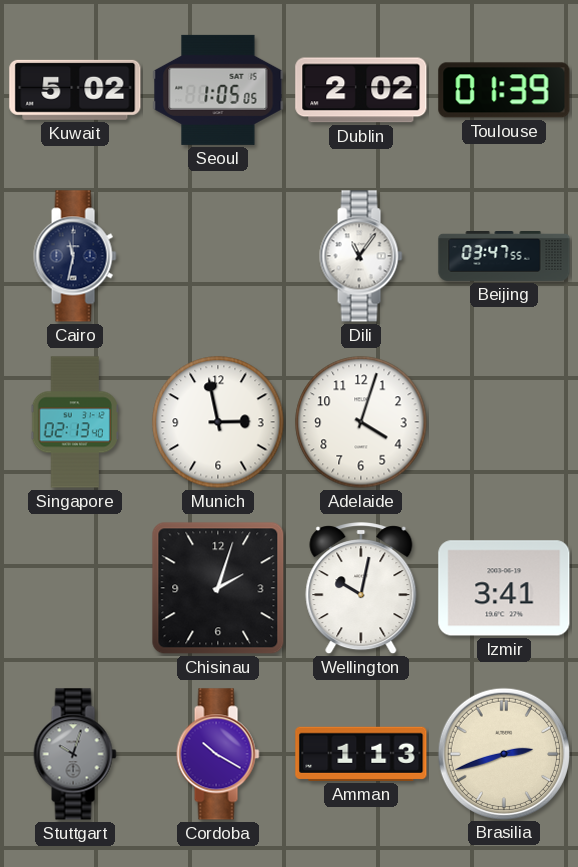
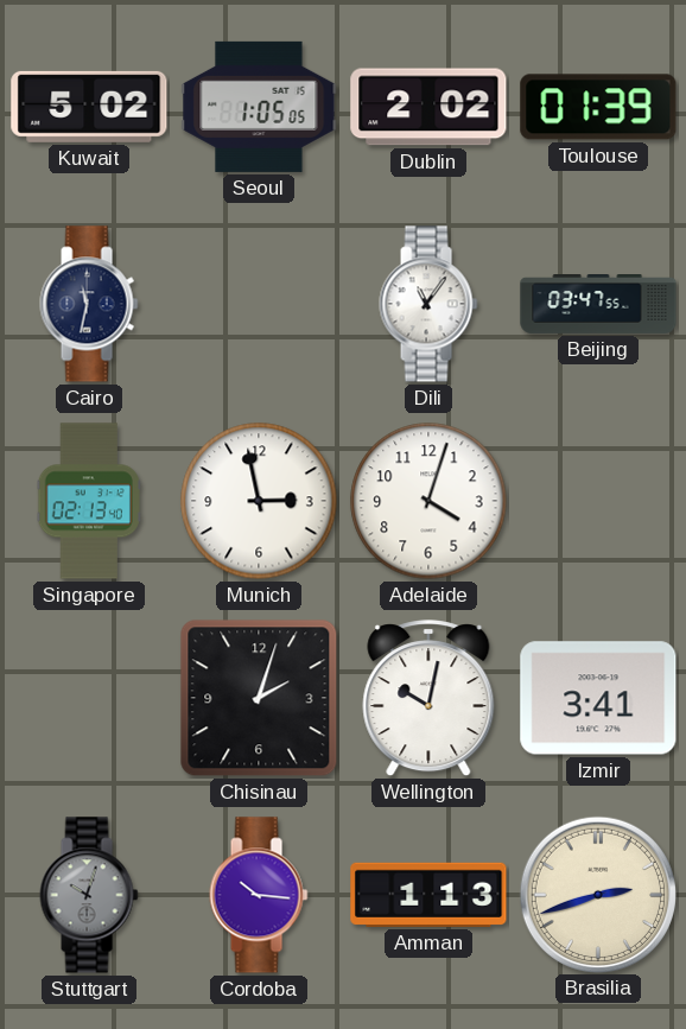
Cordoba: 10:20 -> 10:16
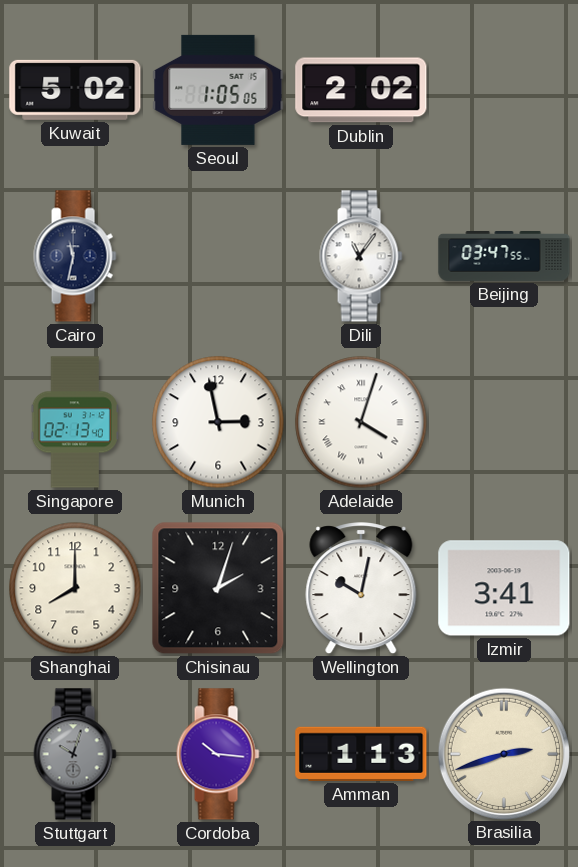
Toulouse: 01:39 -> none
Adelaide numerals: Arabic -> Roman
Shanghai: none -> 8:00
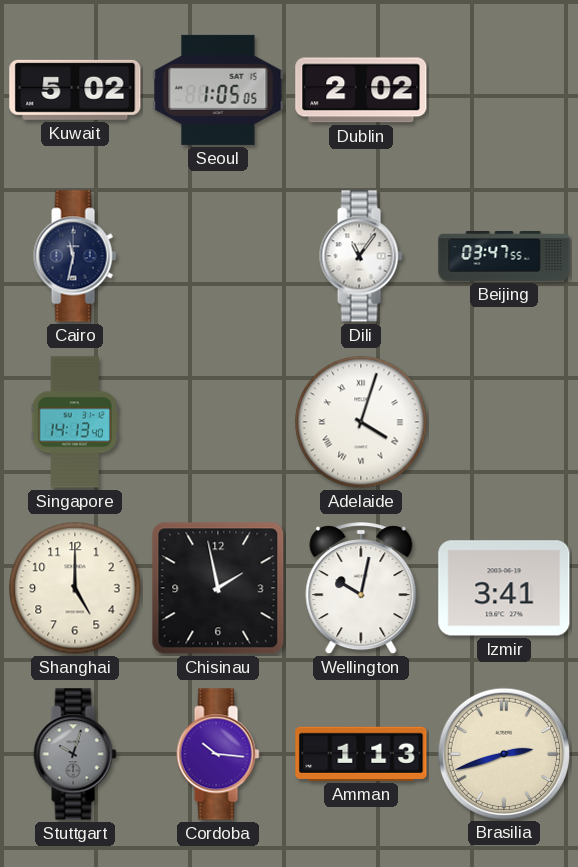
Singapore: 02:13 -> 14:13
Munich: 2:58 -> none
Shanghai: 8:00 -> 5:00
Chisinau: 2:03 -> 1:58
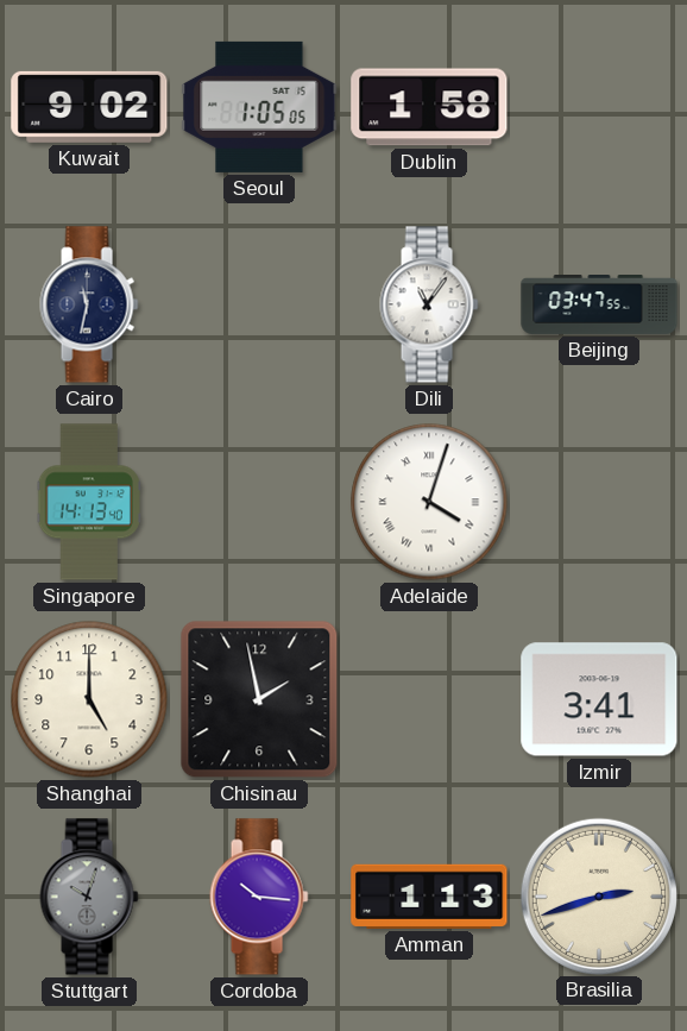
Kuwait: 5:02 -> 9:02
Dublin: 2:02 -> 1:58
Wellington: 10:02 -> none
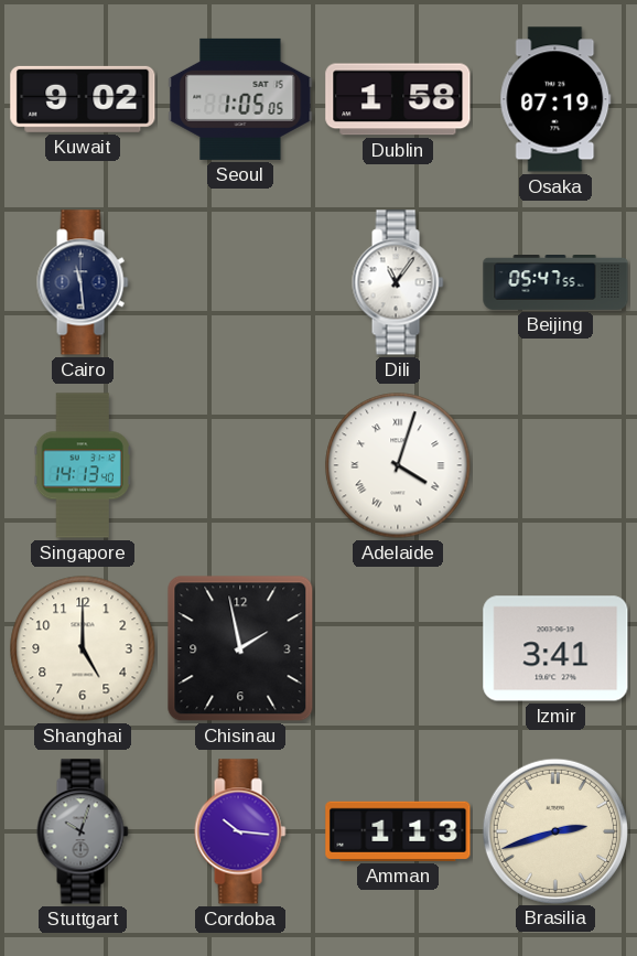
Osaka: none -> 07:19
Cairo: 11:32 -> 11:29
Beijing: 03:47 -> 05:47
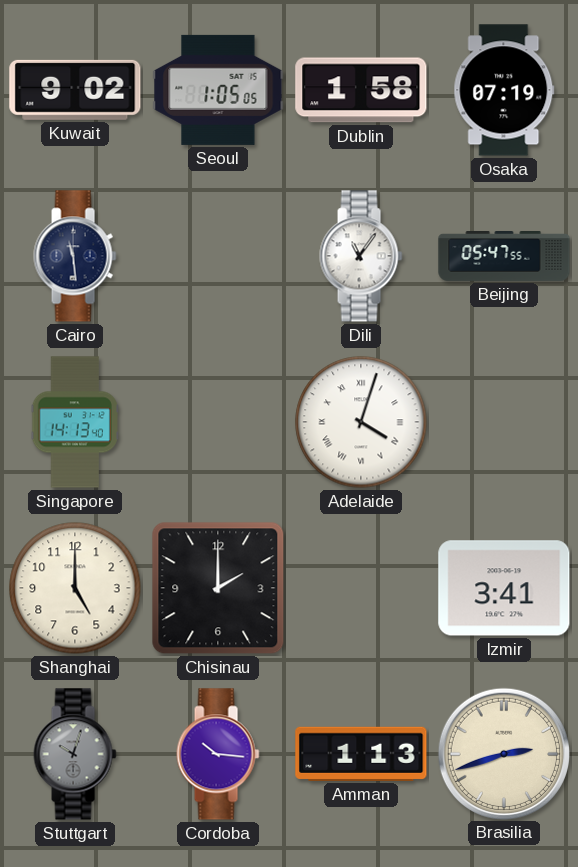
Chisinau: 1:58 -> 2:00
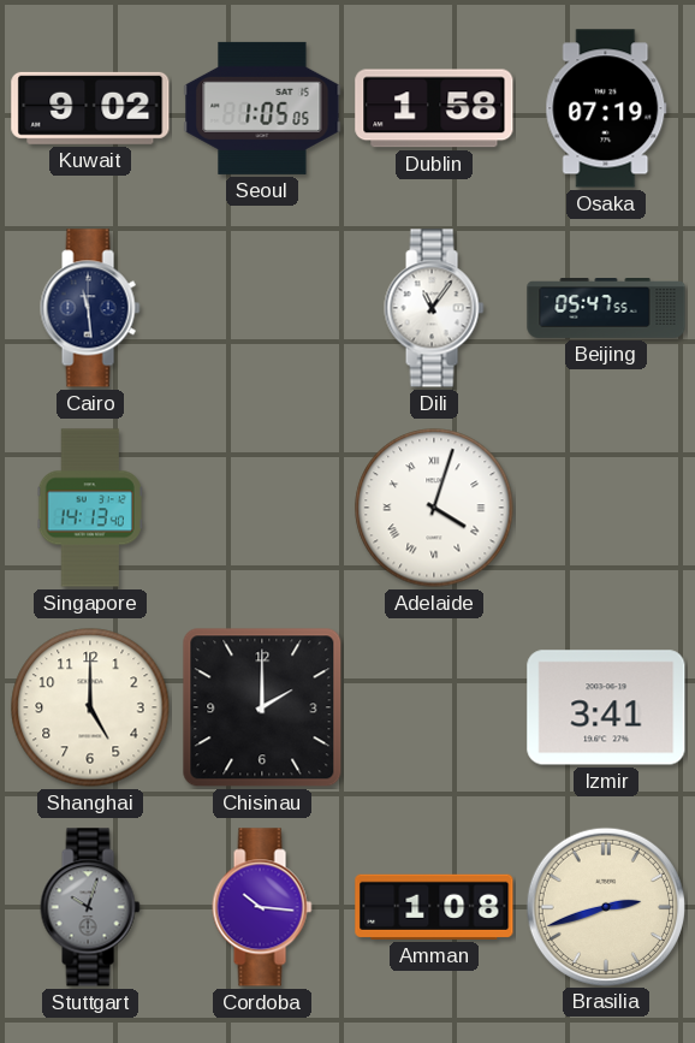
Amman: 1:13 -> 1:08
